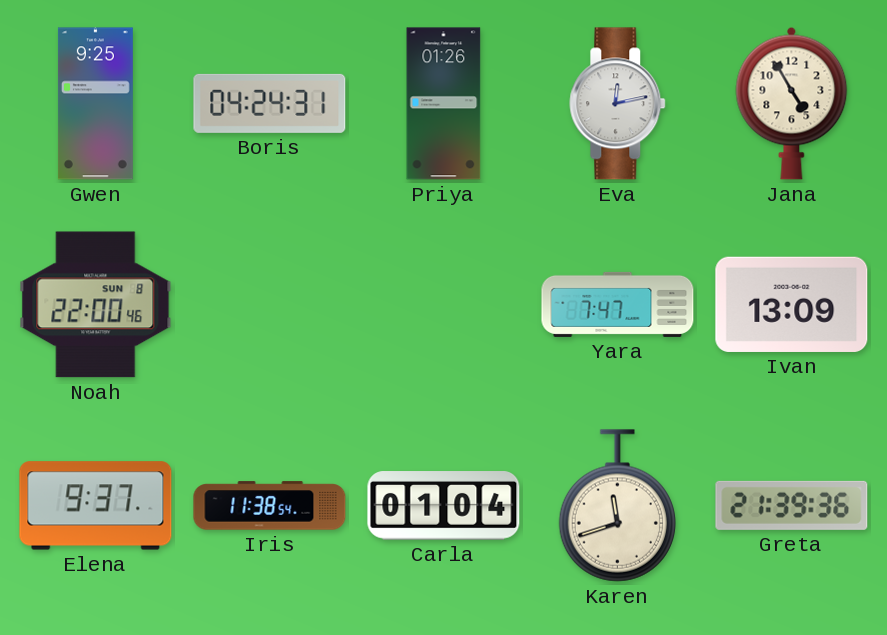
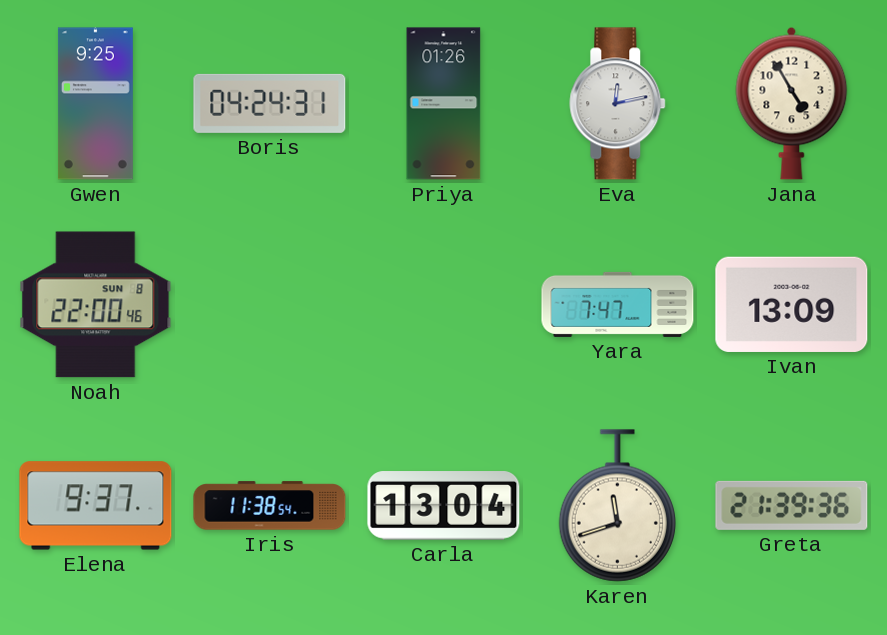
Carla: 01:04 -> 13:04
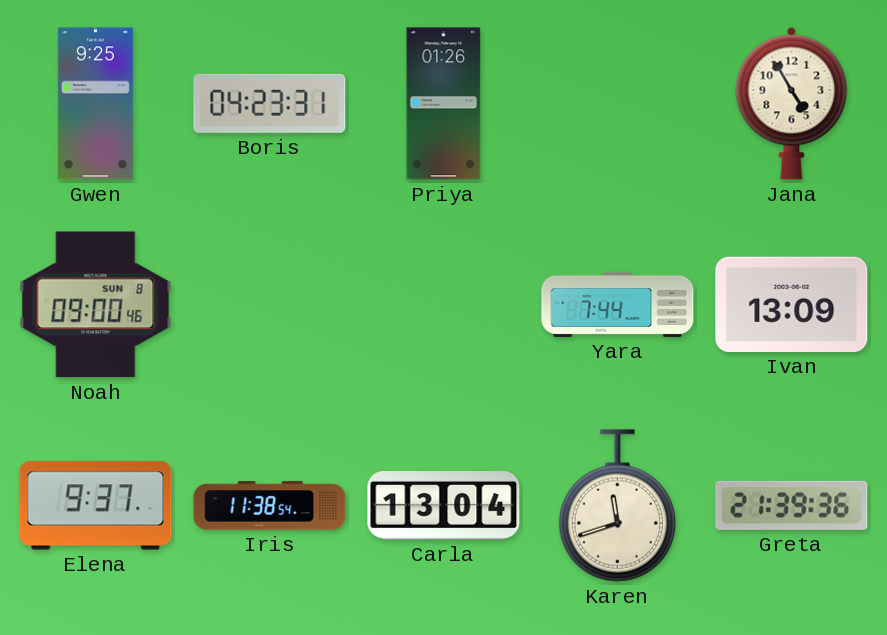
Boris: 04:24 -> 04:23
Eva: 12:13 -> none
Noah: 22:00 -> 09:00
Yara: 7:47 -> 7:44
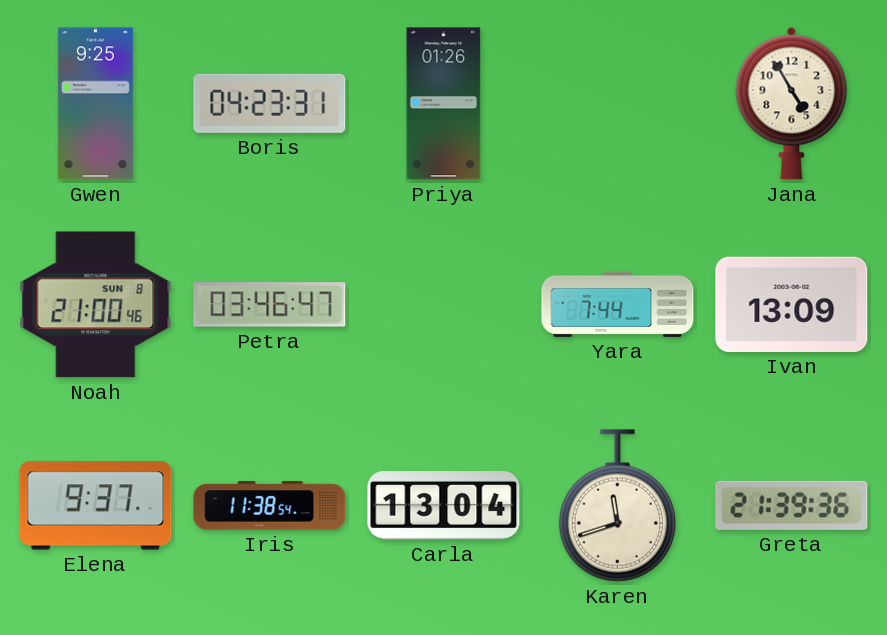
Noah: 09:00 -> 21:00
Petra: none -> 03:46
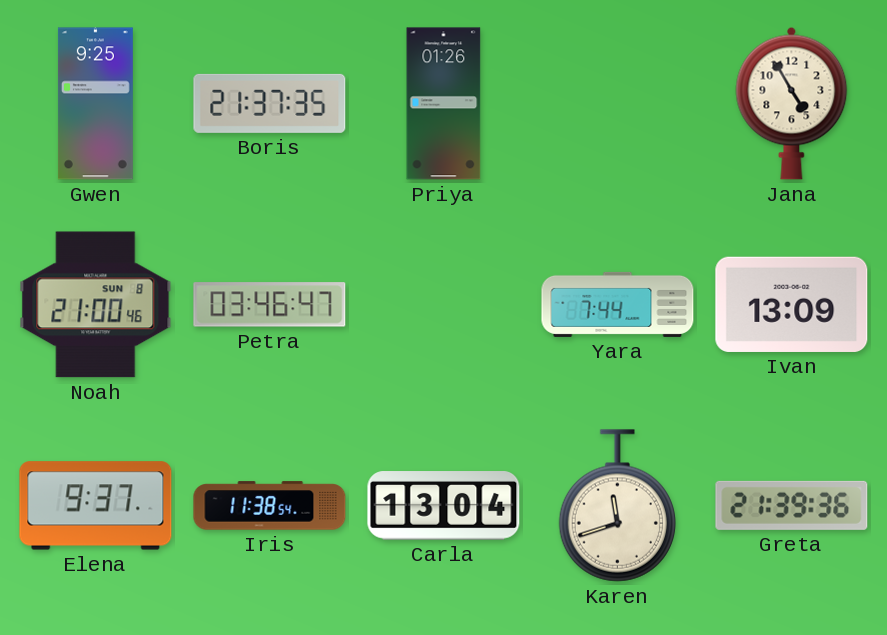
Boris: 04:23 -> 21:37
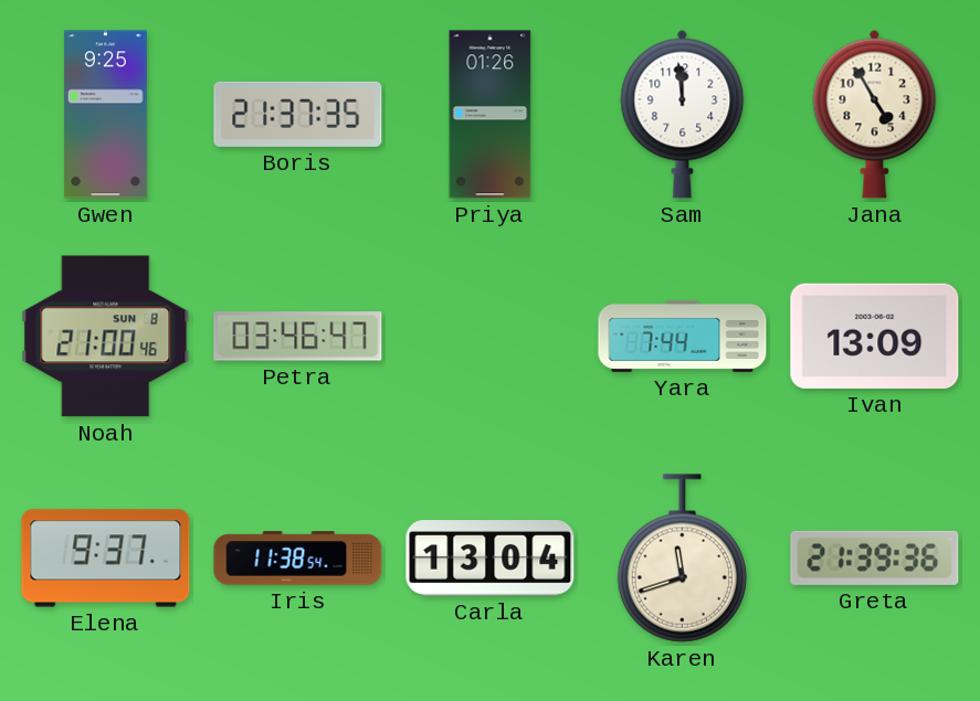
Sam: none -> 11:59
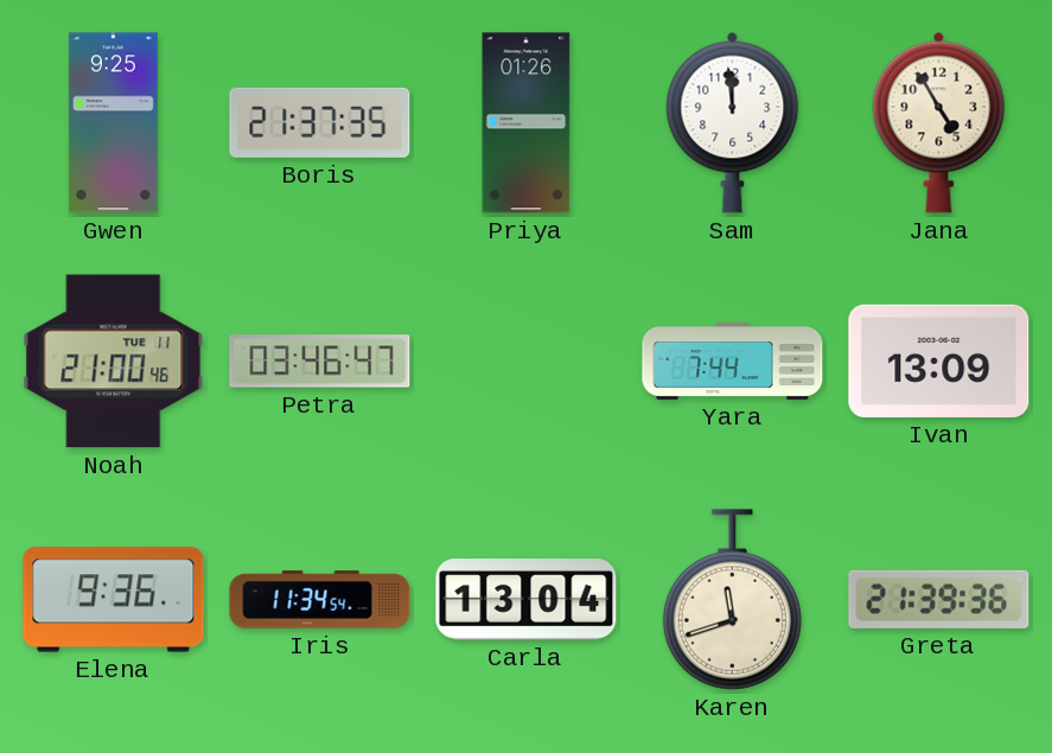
Noah date: SUN 8 -> TUE 11
Elena: 9:37 -> 9:36
Iris: 11:38 -> 11:34
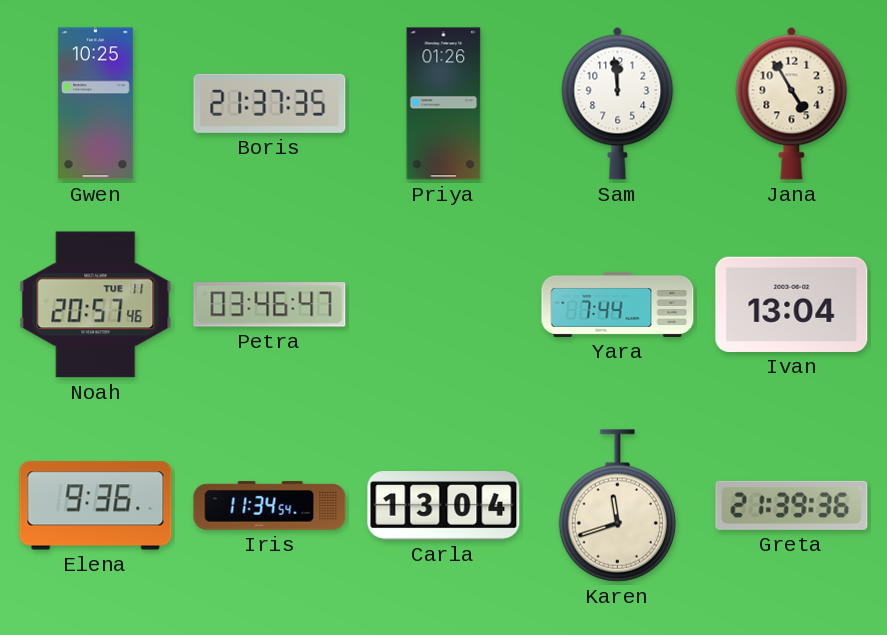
Gwen: 9:25 -> 10:25
Noah: 21:00 -> 20:57
Ivan: 13:09 -> 13:04
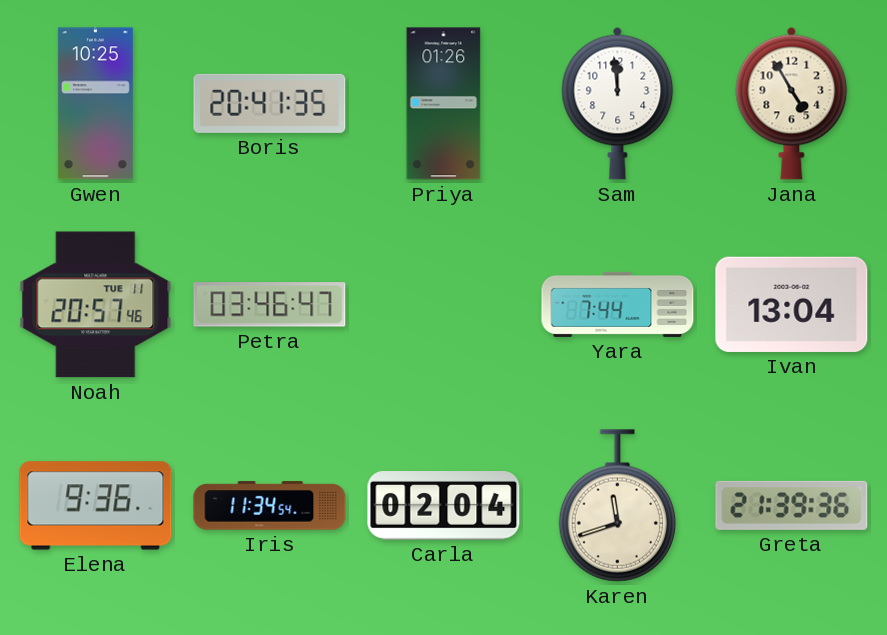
Boris: 21:37 -> 20:41
Carla: 13:04 -> 02:04
